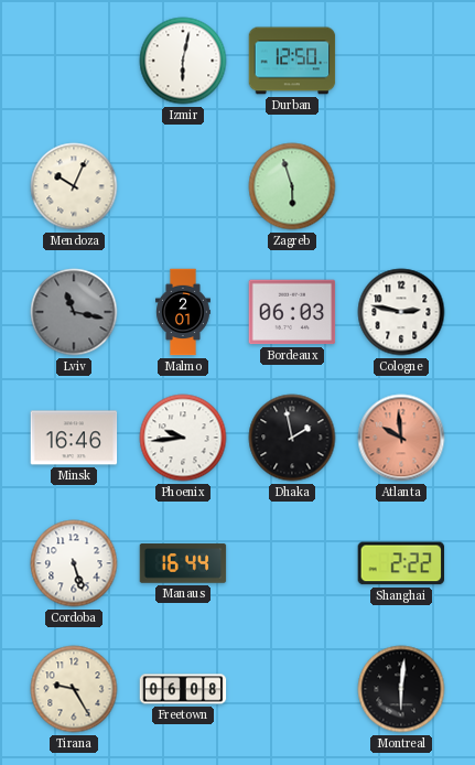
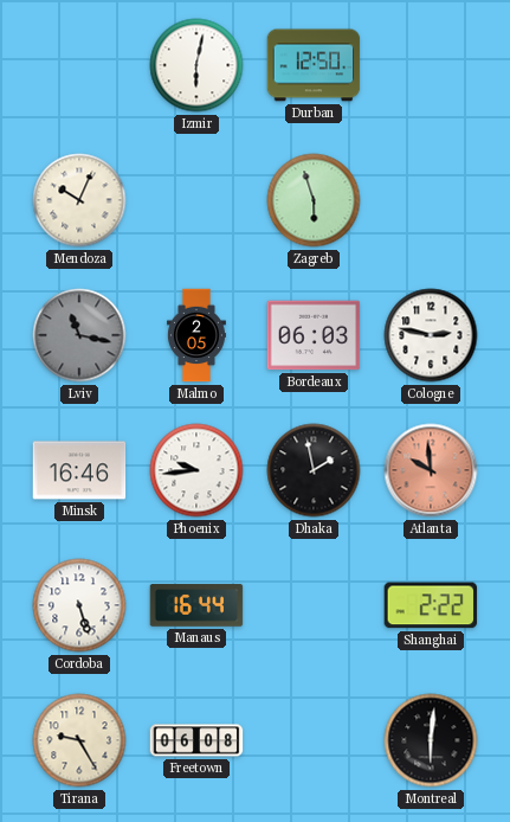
Malmo: 2:01 -> 2:05
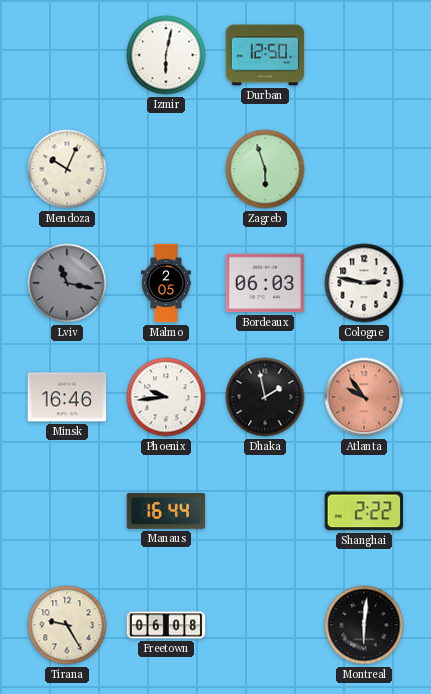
Atlanta: 9:59 -> 9:54
Cordoba: 5:27 -> none
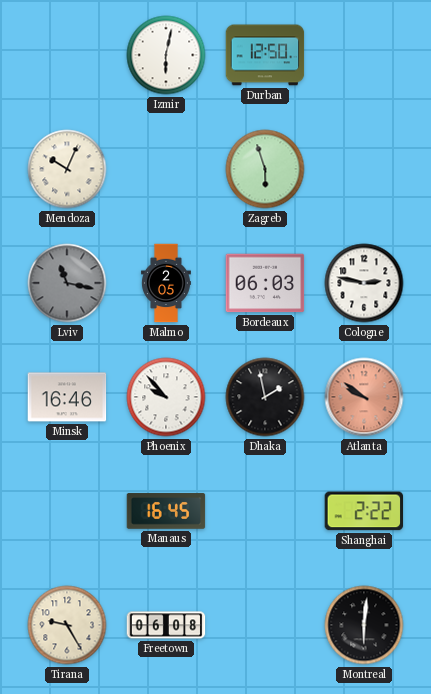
Phoenix: 9:44 -> 9:53
Atlanta: 9:54 -> 9:51
Manaus: 16:44 -> 16:45
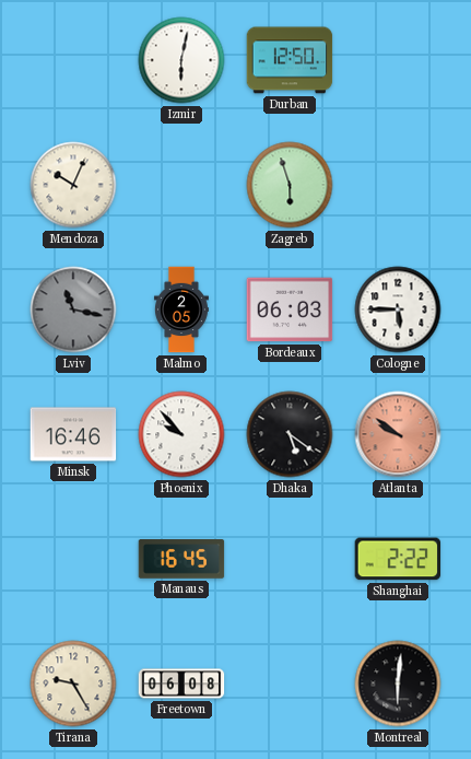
Cologne: 2:47 -> 5:45
Dhaka: 1:58 -> 5:21
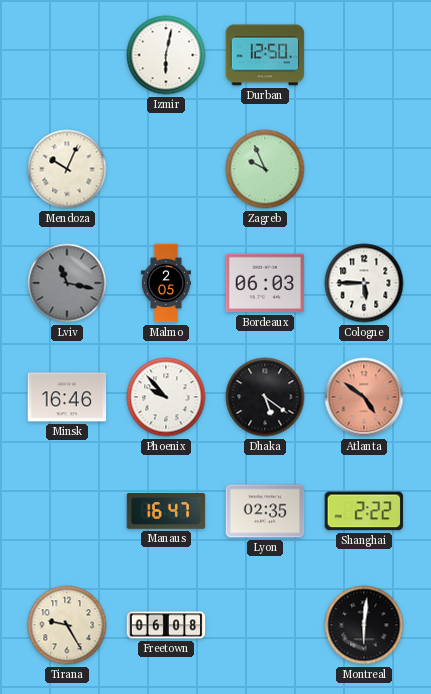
Zagreb: 5:57 -> 9:56
Atlanta: 9:51 -> 4:51
Manaus: 16:45 -> 16:47
Lyon: none -> 02:35
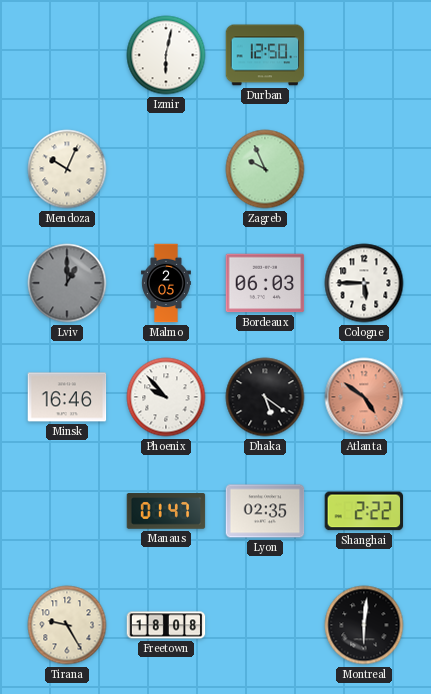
Lviv: 11:17 -> 1:00
Manaus: 16:47 -> 01:47
Freetown: 06:08 -> 18:08
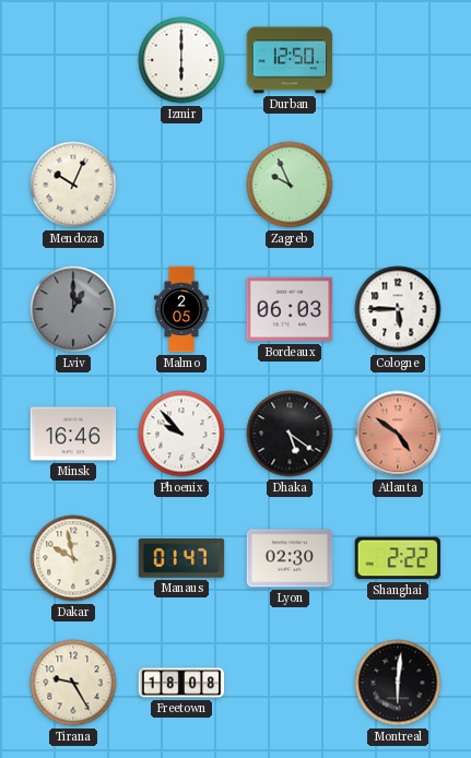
Izmir: 6:02 -> 6:00
Dakar: none -> 9:58
Lyon: 02:35 -> 02:30
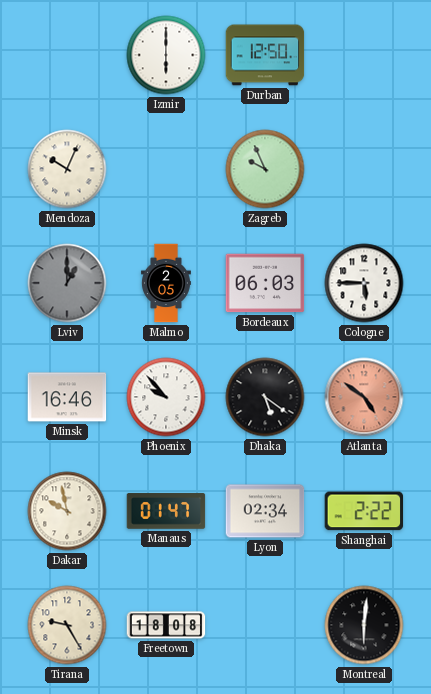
Lyon: 02:30 -> 02:34
